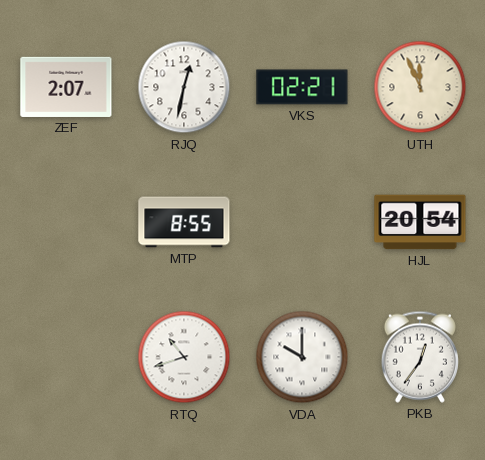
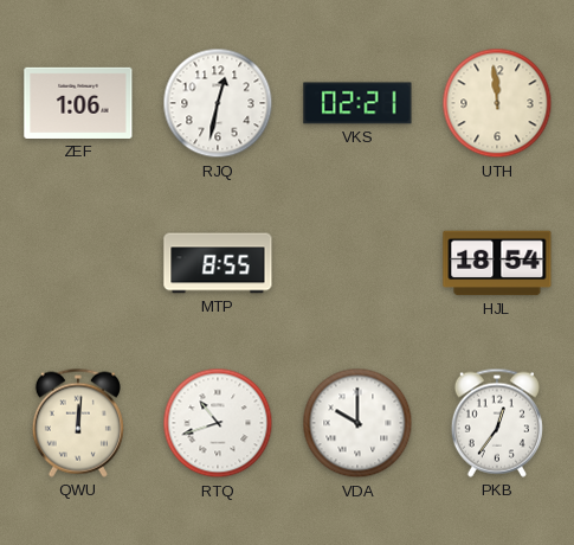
ZEF: 2:07 -> 1:06
UTH: 11:56 -> 11:59
HJL: 20:54 -> 18:54
QWU: none -> 12:01
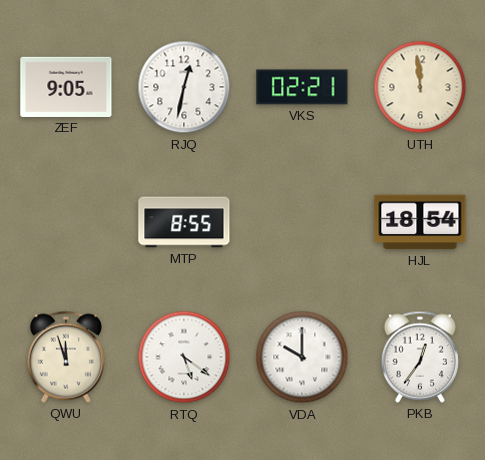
ZEF: 1:06 -> 9:05
QWU: 12:01 -> 11:57
RTQ: 10:42 -> 5:21
